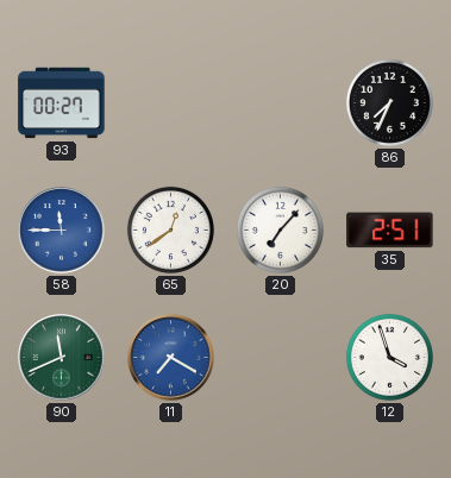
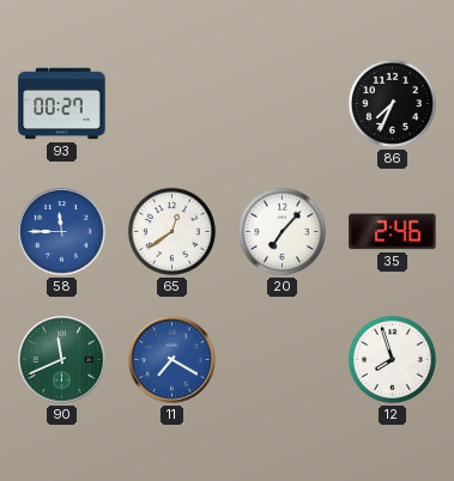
35: 2:51 -> 2:46
12: 3:57 -> 7:57
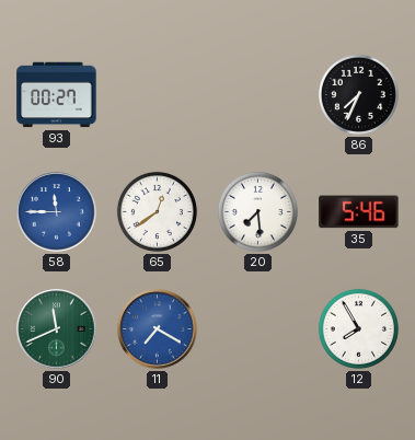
20: 7:07 -> 7:29
35: 2:46 -> 5:46
12: 7:57 -> 7:55
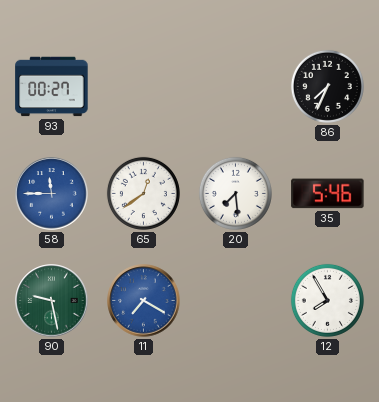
90: 11:41 -> 9:28
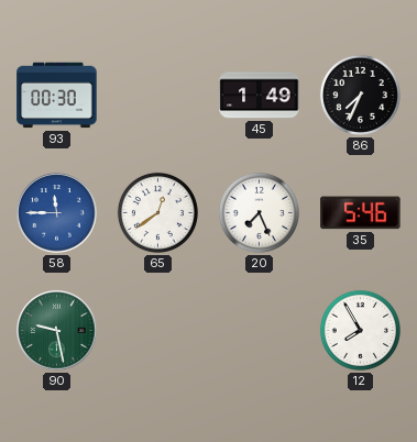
93: 00:27 -> 00:30
45: none -> 1:49
20: 7:29 -> 7:26
11: 7:20 -> none
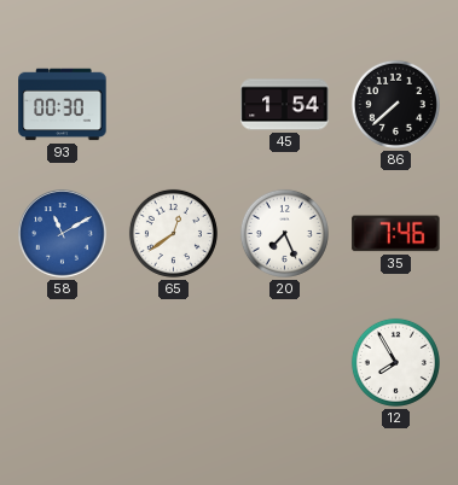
45: 1:49 -> 1:54
86: 7:34 -> 7:38
58: 11:45 -> 11:10
35: 5:46 -> 7:46
90: 9:28 -> none
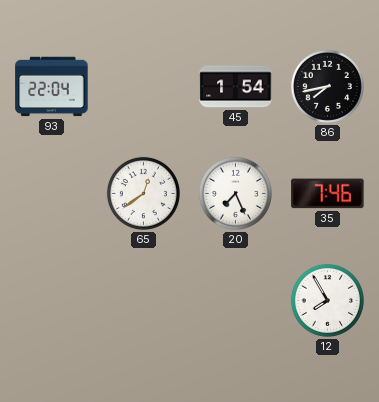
93: 00:30 -> 22:04
86: 7:38 -> 7:43
58: 11:10 -> none
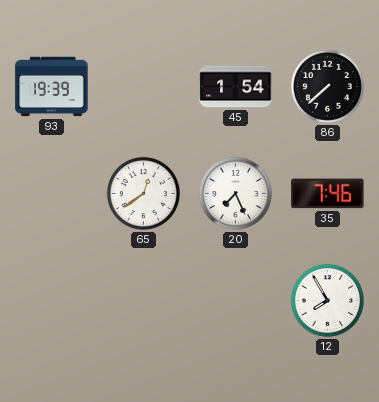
93: 22:04 -> 19:39
86: 7:43 -> 7:38
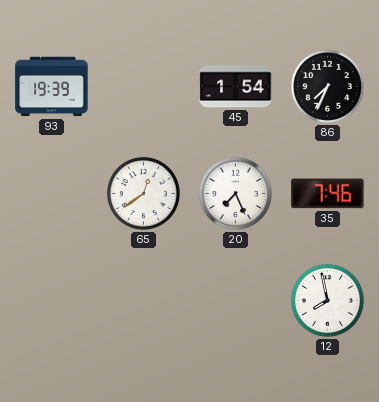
86: 7:38 -> 7:34
12: 7:55 -> 7:58
